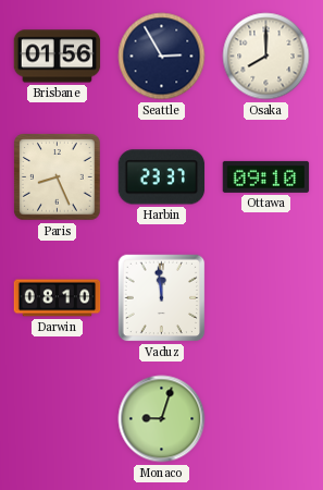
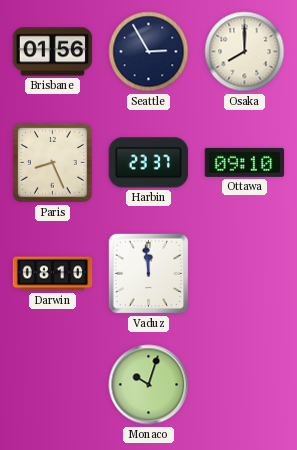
Monaco: 9:03 -> 10:03
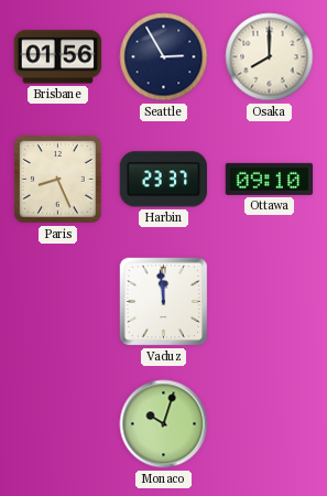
Darwin: 08:10 -> none
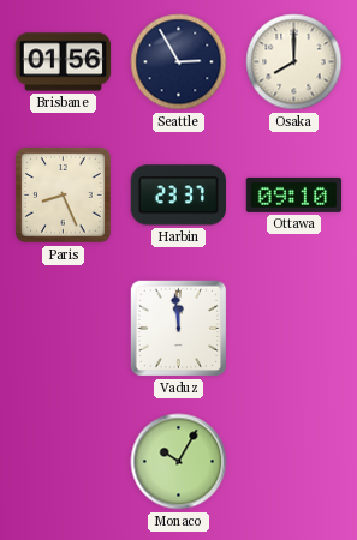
Monaco: 10:03 -> 10:05
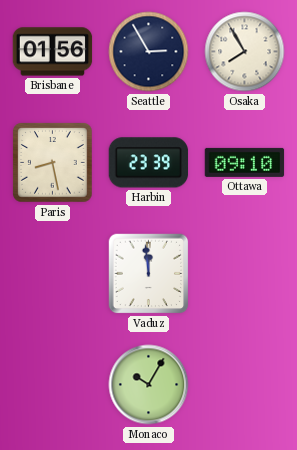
Osaka: 8:00 -> 7:55
Paris: 8:26 -> 8:28
Harbin: 23:37 -> 23:39
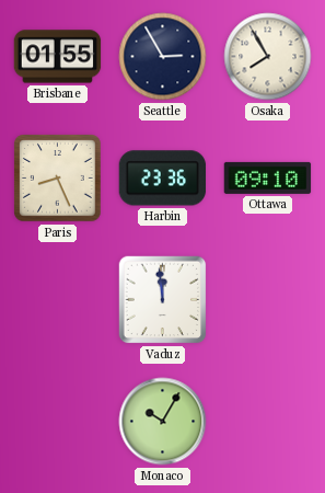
Brisbane: 01:56 -> 01:55
Paris: 8:28 -> 8:26
Harbin: 23:39 -> 23:36
